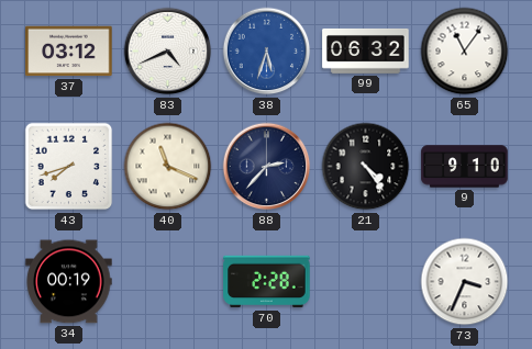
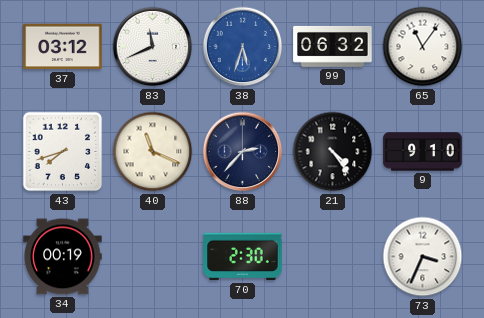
83: 4:41 -> 11:41
70: 2:28 -> 2:30
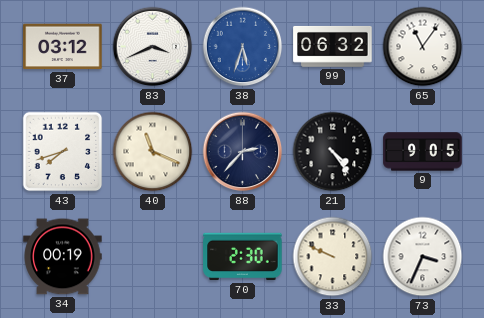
83: 11:41 -> 3:41
9: 9:10 -> 9:05
33: none -> 9:49
